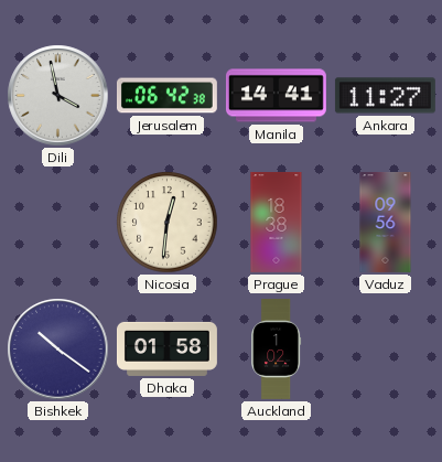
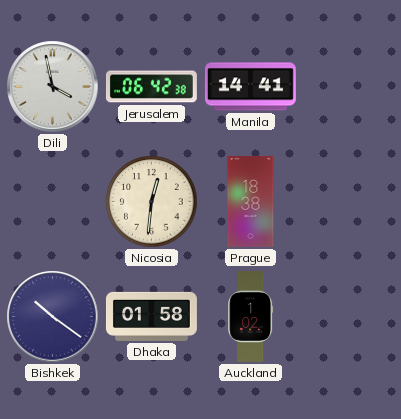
Ankara: 11:27 -> none
Vaduz: 09:56 -> none
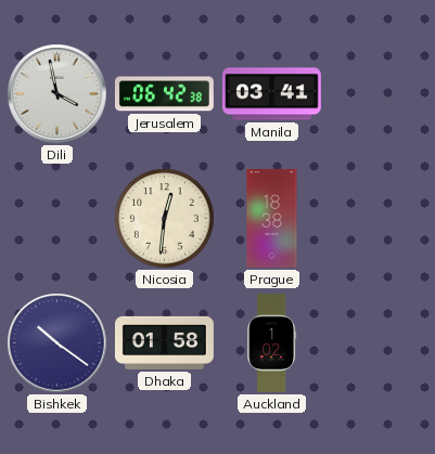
Manila: 14:41 -> 03:41
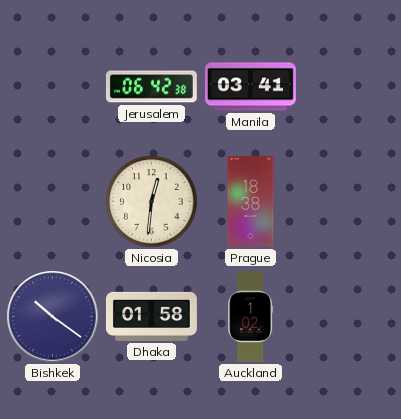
Dili: 3:58 -> none
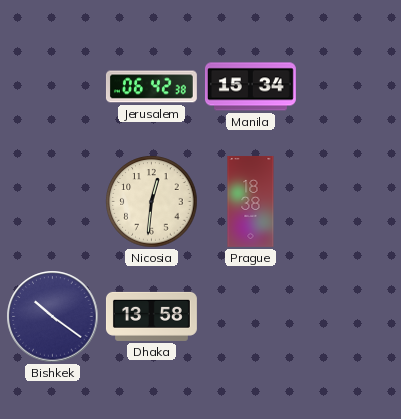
Manila: 03:41 -> 15:34
Dhaka: 01:58 -> 13:58
Auckland: 1:02 -> none
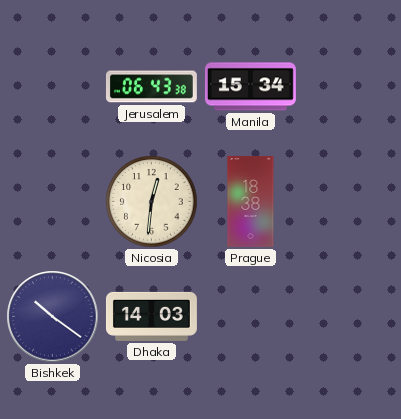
Jerusalem: 06:42 -> 06:43
Dhaka: 13:58 -> 14:03
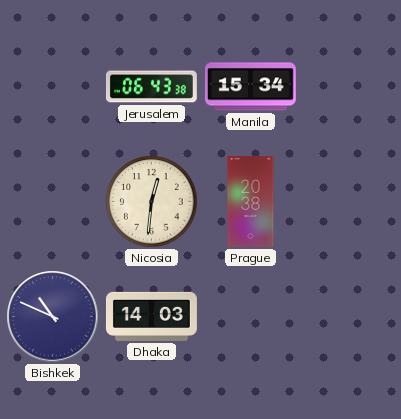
Prague: 18:38 -> 20:38
Bishkek: 10:21 -> 10:49
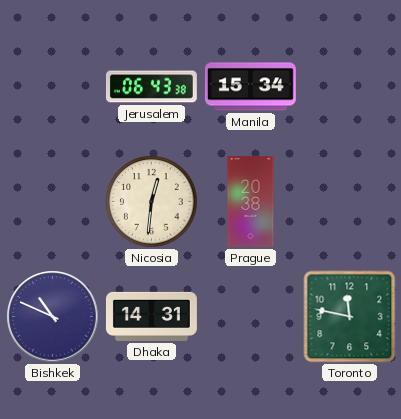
Dhaka: 14:03 -> 14:31
Toronto: none -> 11:47
